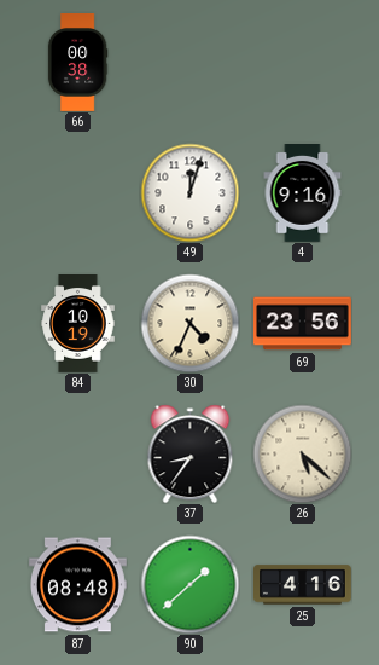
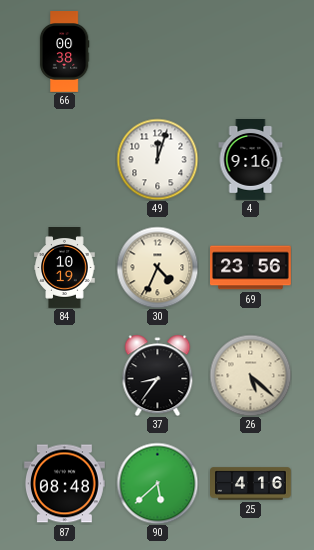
90: 1:38 -> 5:38
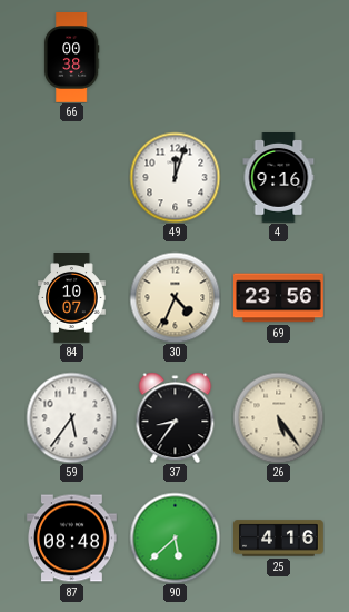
84: 10:19 -> 10:07
59: none -> 5:36
26: 5:22 -> 5:24
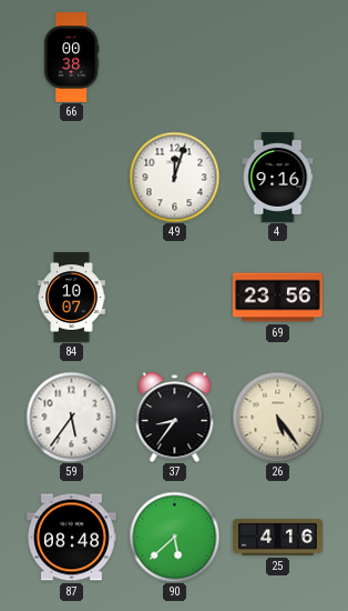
30: 4:34 -> none
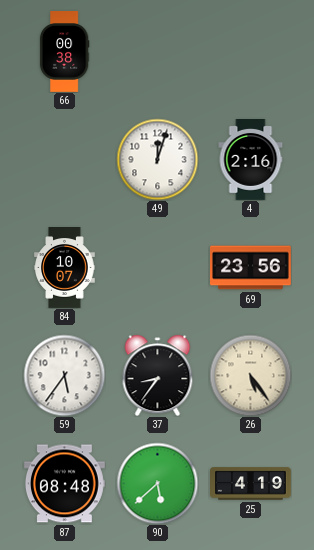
4: 9:16 -> 2:16
25: 4:16 -> 4:19
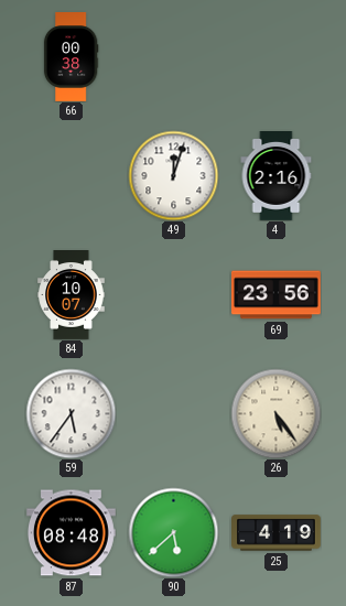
37: 8:36 -> none
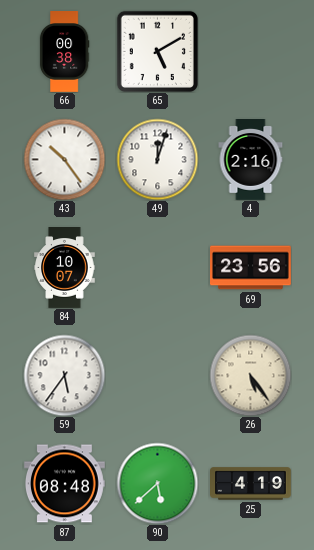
65: none -> 5:10
43: none -> 10:24
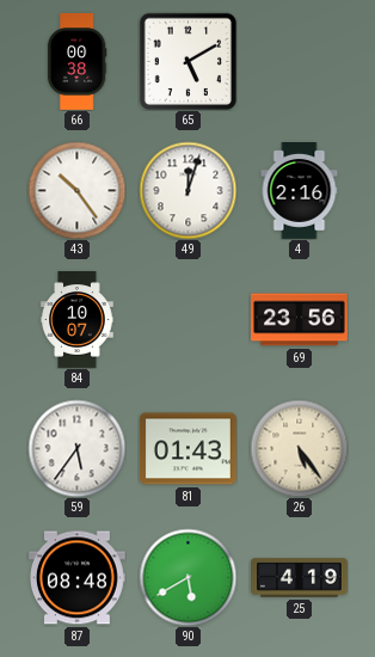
81: none -> 01:43
90: 5:38 -> 5:40
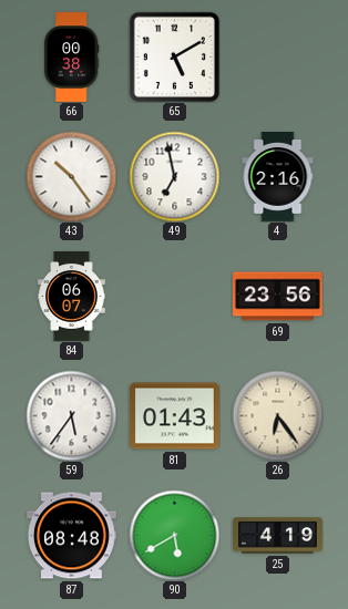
49: 12:03 -> 6:58
84: 10:07 -> 06:07
26: 5:24 -> 6:24
